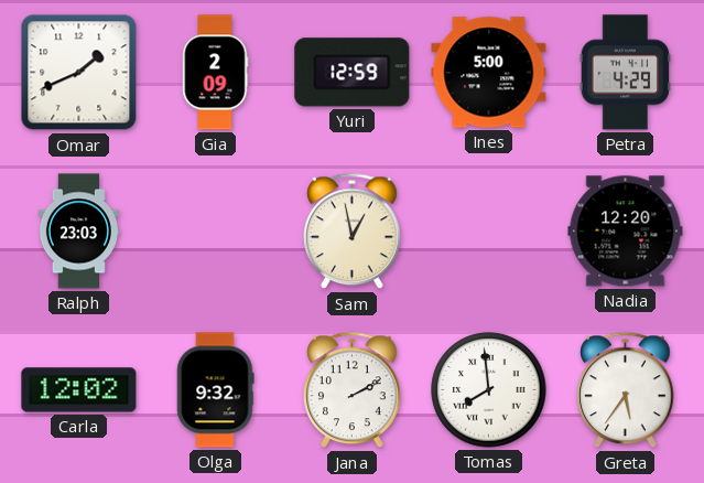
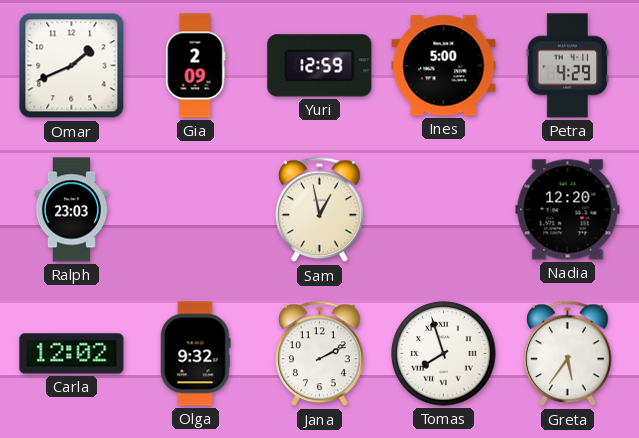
Tomas: 7:59 -> 7:57
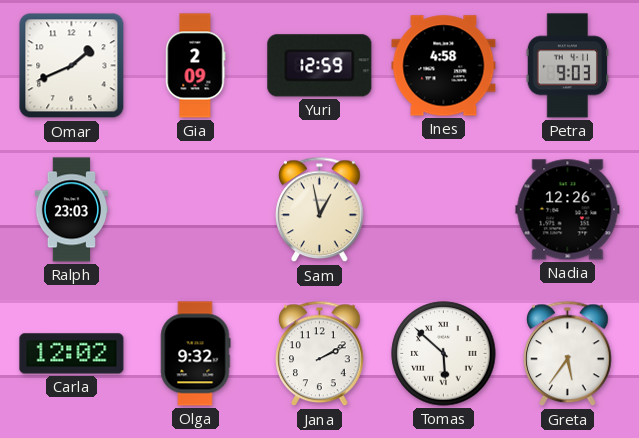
Ines: 5:00 -> 4:58
Petra: 4:29 -> 9:03
Nadia: 12:20 -> 12:26
Tomas: 7:57 -> 5:52
